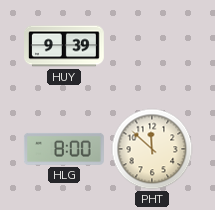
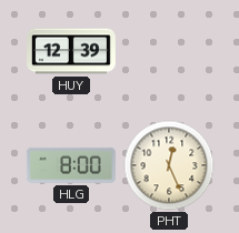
HUY: 9:39 -> 12:39
PHT: 11:52 -> 12:26
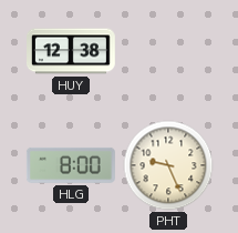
HUY: 12:39 -> 12:38
PHT: 12:26 -> 9:26
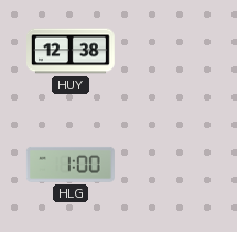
HLG: 8:00 -> 1:00
PHT: 9:26 -> none
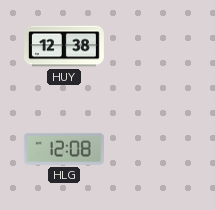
HLG: 1:00 -> 12:08
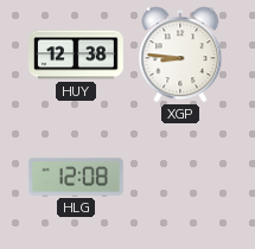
XGP: none -> 8:46
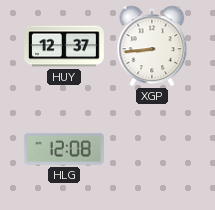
HUY: 12:38 -> 12:37
XGP: 8:46 -> 8:44
